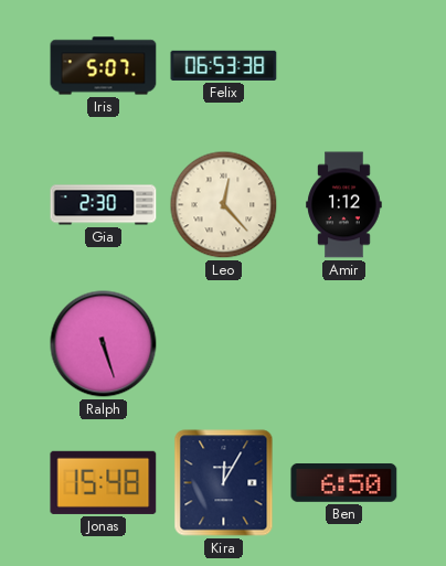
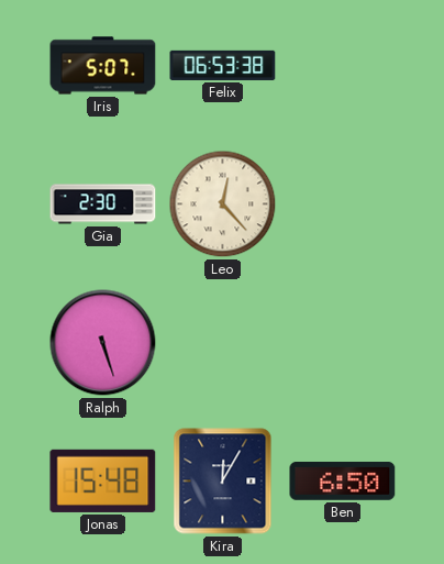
Amir: 1:12 -> none
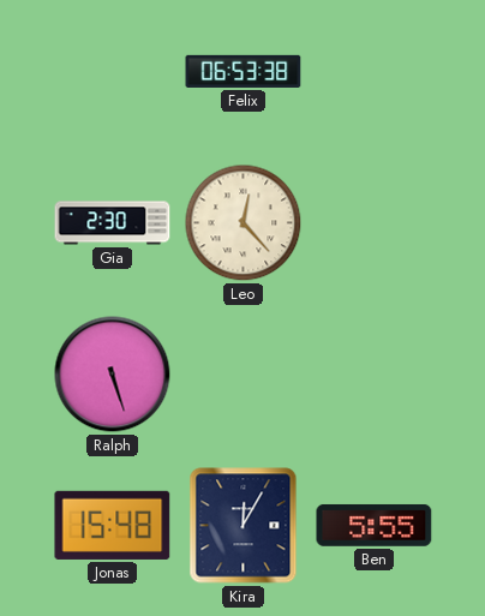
Iris: 5:07 -> none
Ben: 6:50 -> 5:55
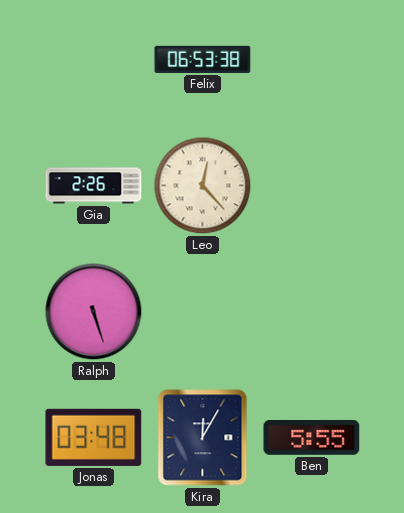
Gia: 2:30 -> 2:26
Jonas: 15:48 -> 03:48
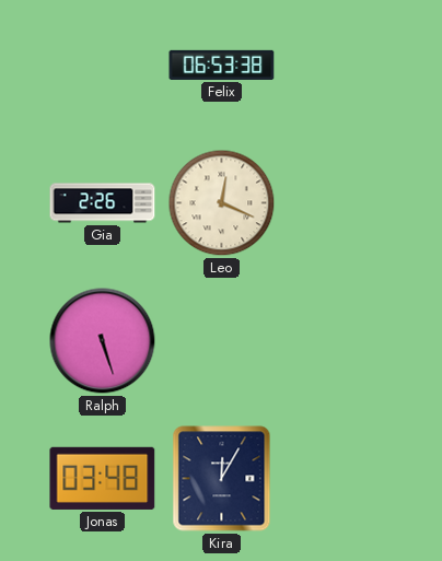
Leo: 12:23 -> 12:19
Ben: 5:55 -> none
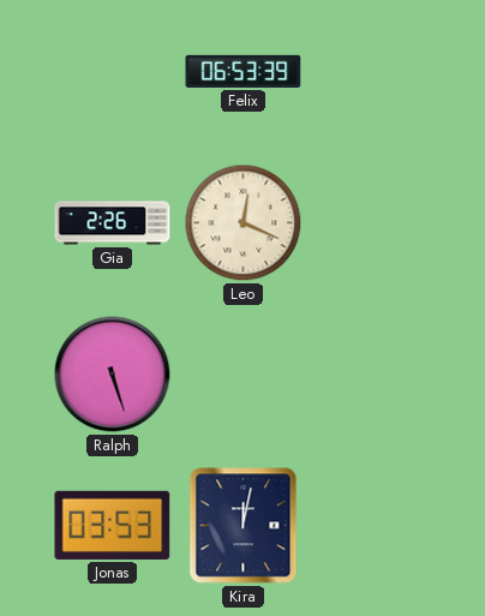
Felix: 06:53:38 -> 06:53:39
Jonas: 03:48 -> 03:53
Kira: 12:05 -> 12:02
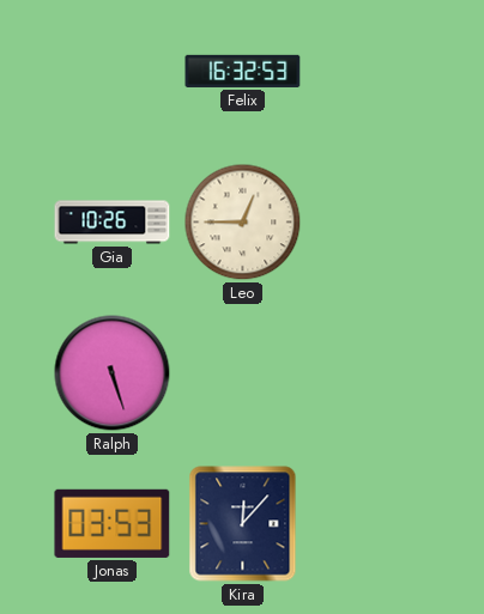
Felix: 06:53 -> 16:32
Gia: 2:26 -> 10:26
Leo: 12:19 -> 12:45
Kira: 12:02 -> 12:07
